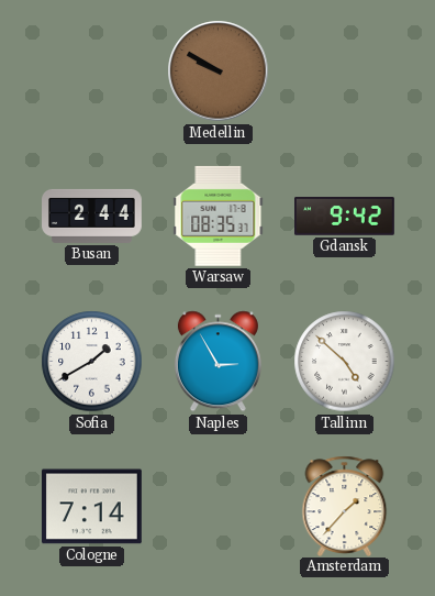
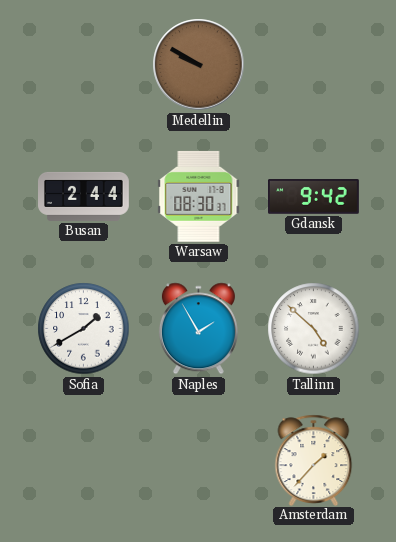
Warsaw: 08:35 -> 08:30
Naples: 2:55 -> 1:55
Cologne: 7:14 -> none
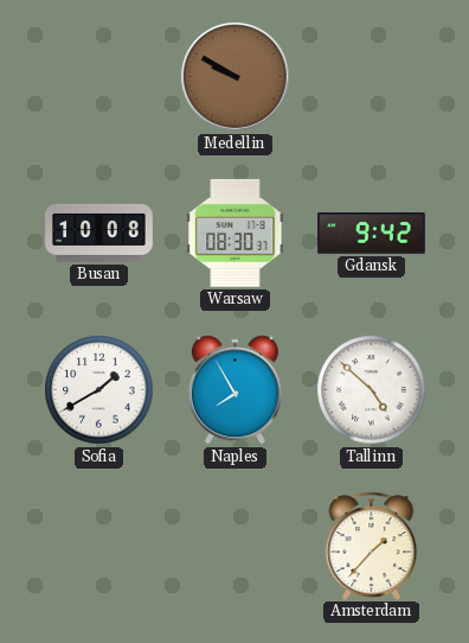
Busan: 2:44 -> 10:08
Naples: 1:55 -> 7:55
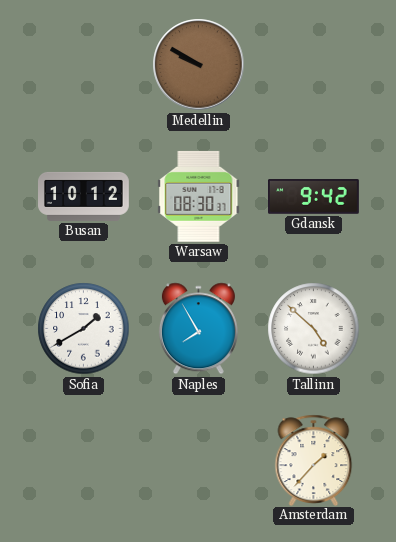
Busan: 10:08 -> 10:12
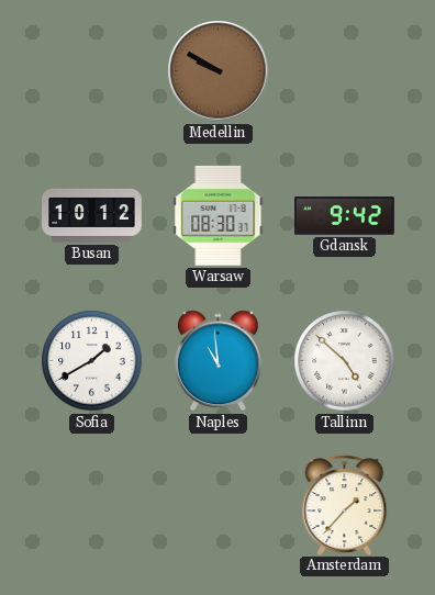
Naples: 7:55 -> 10:59
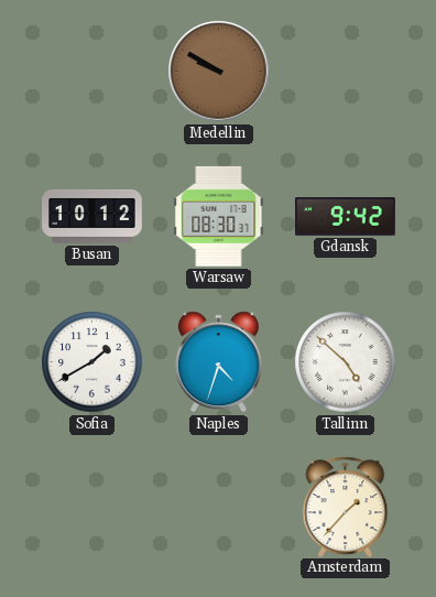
Naples: 10:59 -> 4:33
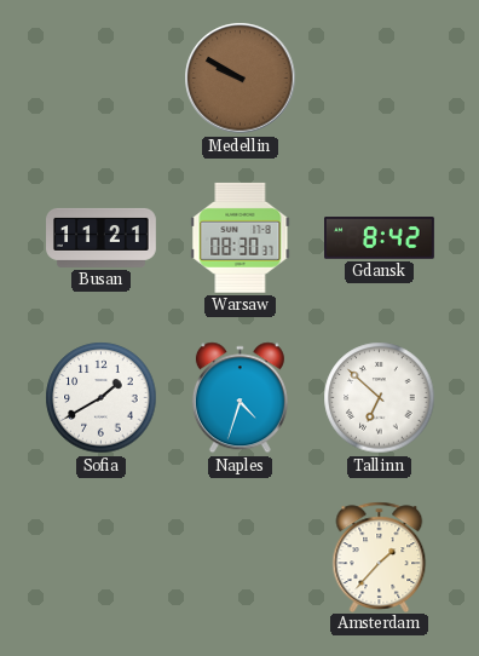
Busan: 10:12 -> 11:21
Gdansk: 9:42 -> 8:42
Tallinn: 4:52 -> 6:52
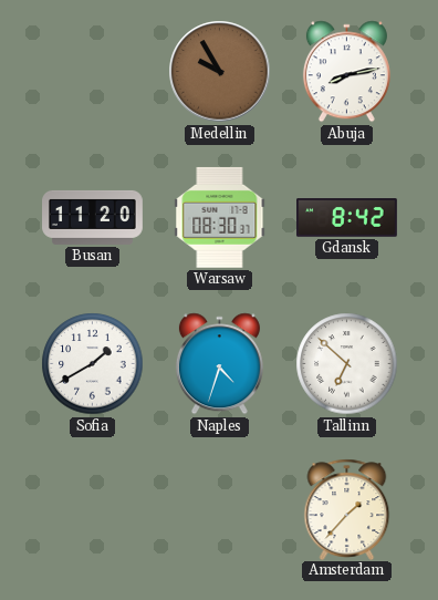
Medellin: 9:50 -> 9:55
Abuja: none -> 8:13
Busan: 11:21 -> 11:20
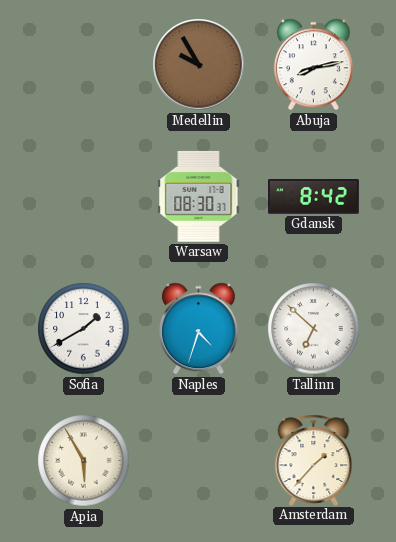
Busan: 11:20 -> none
Apia: none -> 5:55
